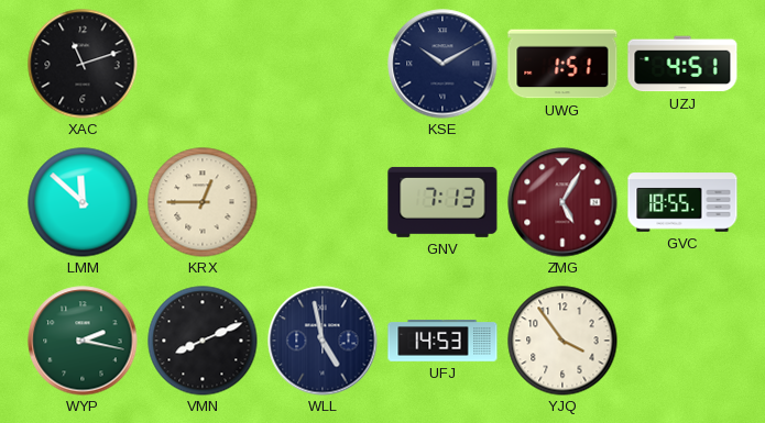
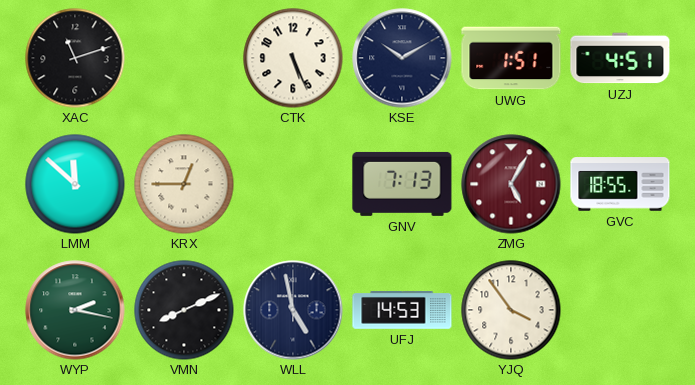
CTK: none -> 5:26
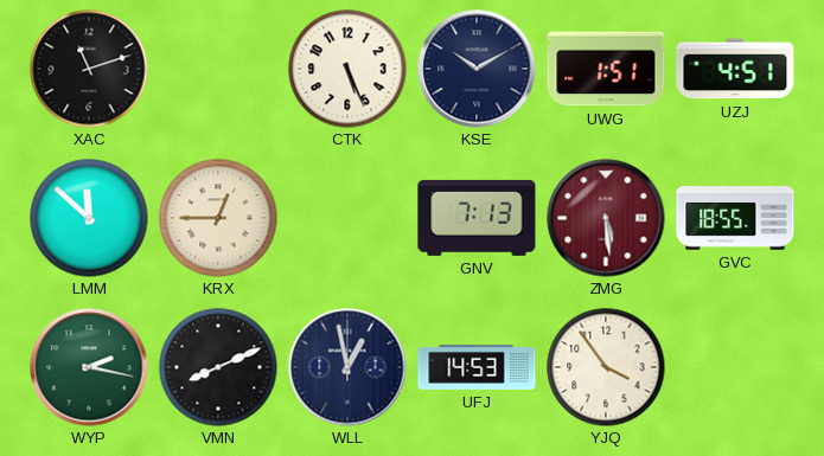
ZMG: 5:05 -> 5:29
WLL: 4:58 -> 12:58
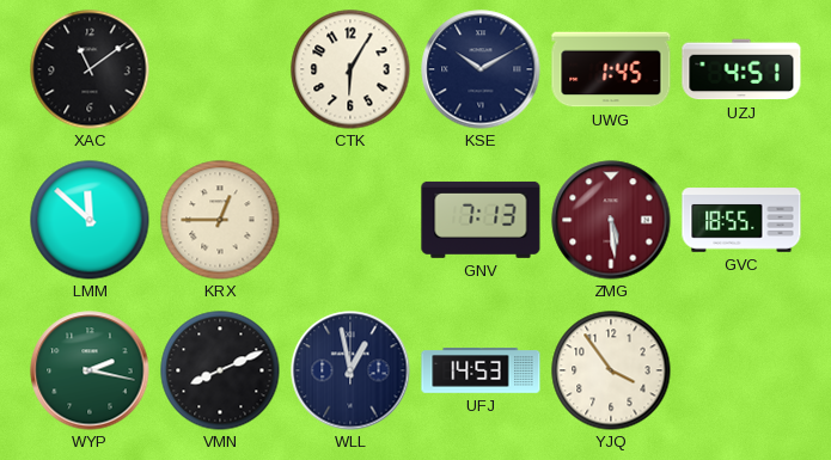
XAC: 11:12 -> 11:09
CTK: 5:26 -> 6:05
UWG: 1:51 -> 1:45
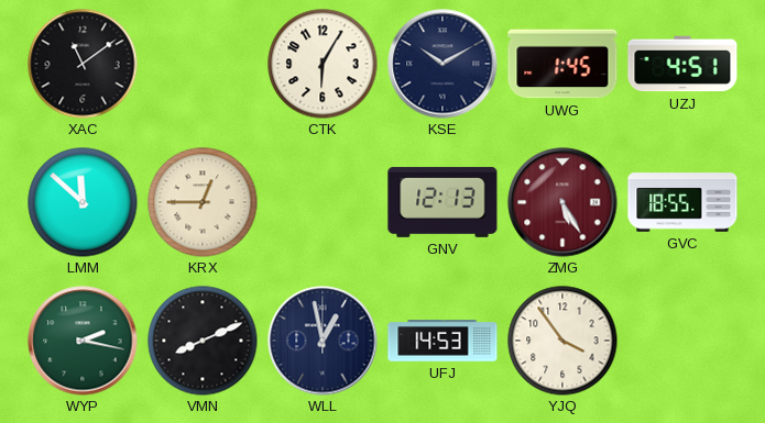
GNV: 7:13 -> 12:13
ZMG: 5:29 -> 5:25
